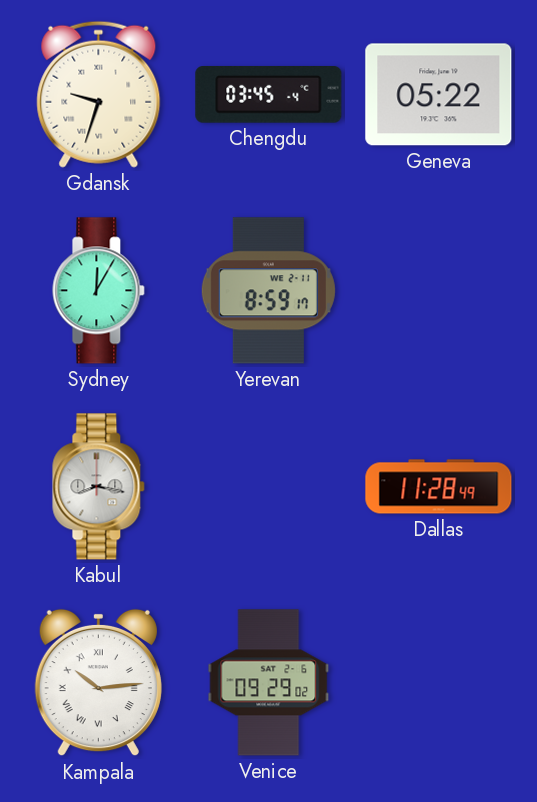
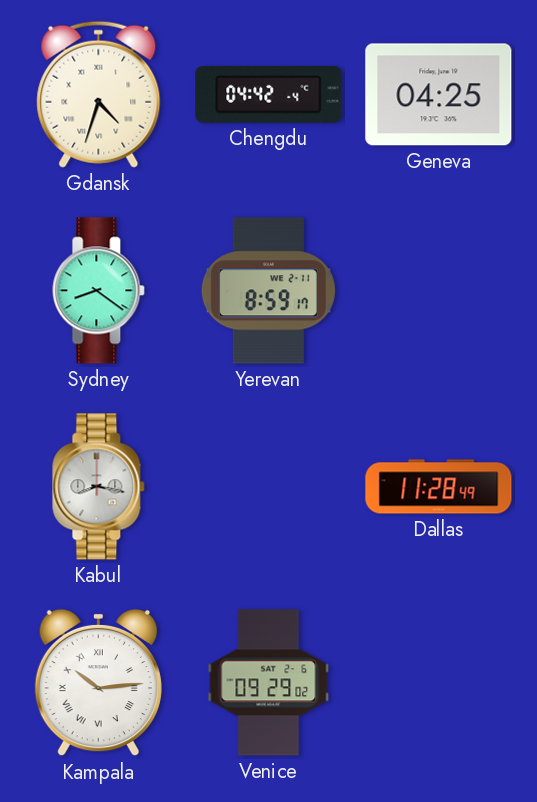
Gdansk: 9:33 -> 4:33
Chengdu: 03:45 -> 04:42
Geneva: 05:22 -> 04:25
Sydney: 12:05 -> 8:21
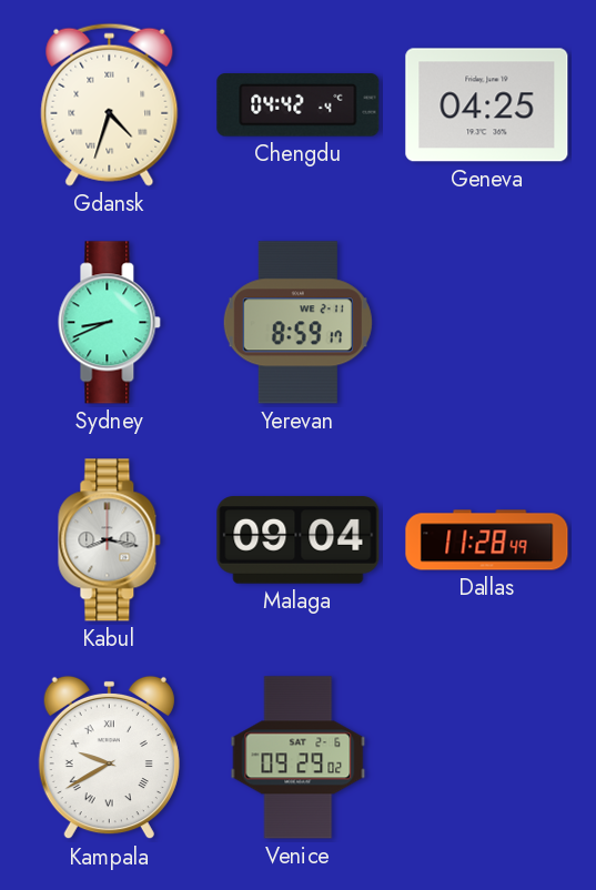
Sydney: 8:21 -> 8:41
Malaga: none -> 09:04
Kampala: 10:14 -> 9:40
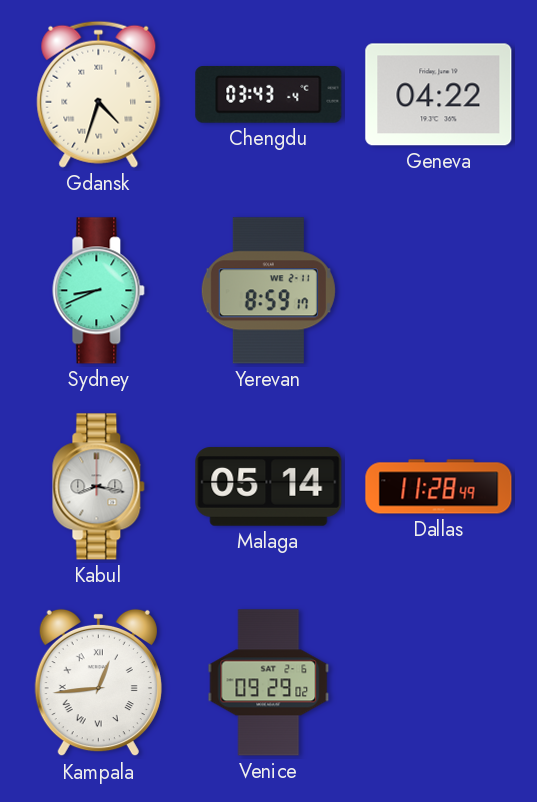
Chengdu: 04:42 -> 03:43
Geneva: 04:25 -> 04:22
Malaga: 09:04 -> 05:14
Kampala: 9:40 -> 12:44
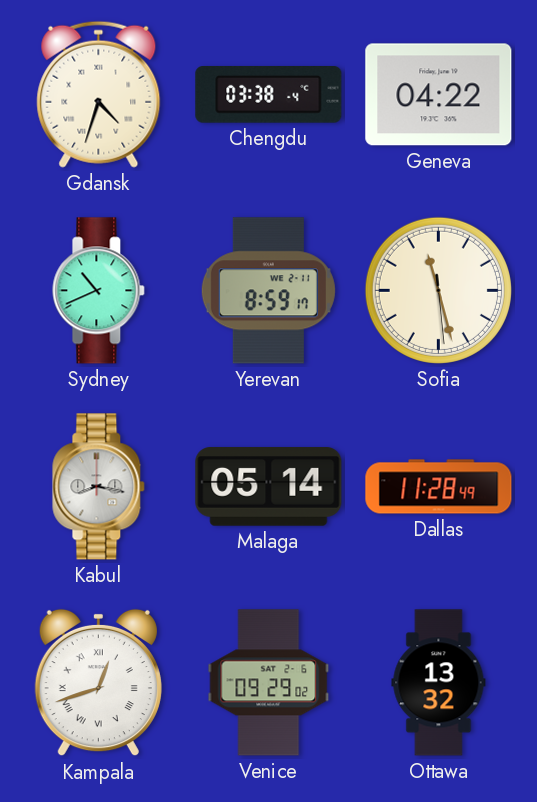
Chengdu: 03:43 -> 03:38
Sydney: 8:41 -> 10:41
Sofia: none -> 11:27
Kampala: 12:44 -> 12:42
Ottawa: none -> 13:32
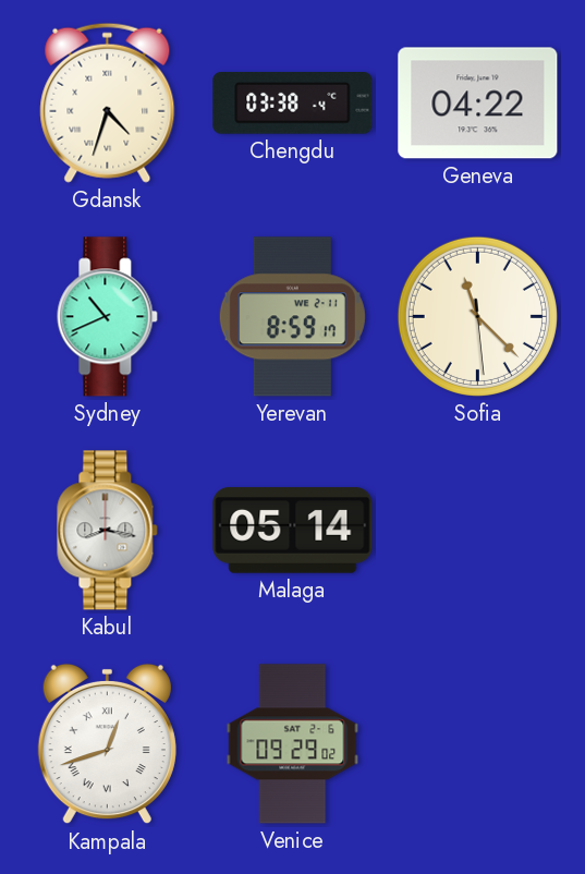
Sofia: 11:27 -> 11:22
Dallas: 11:28 -> none
Ottawa: 13:32 -> none
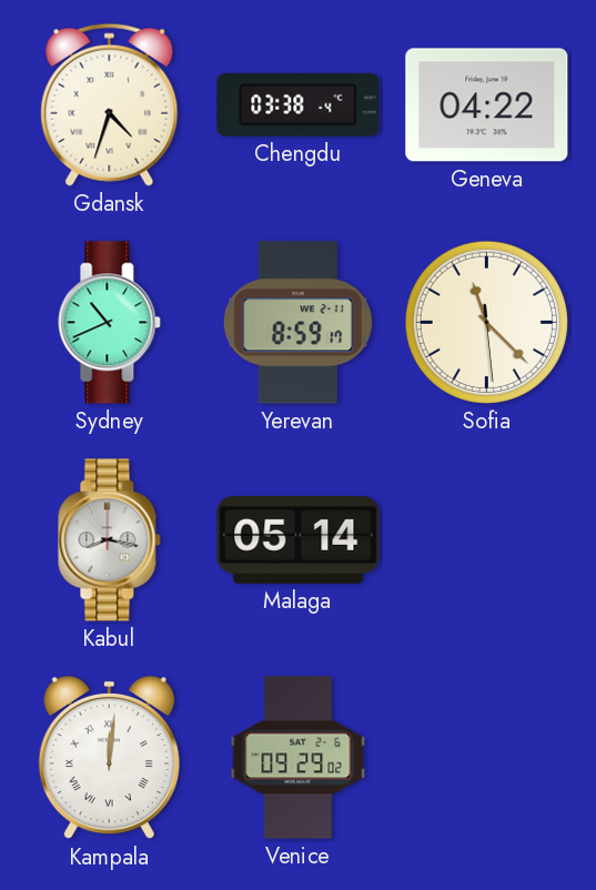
Kampala: 12:42 -> 12:01
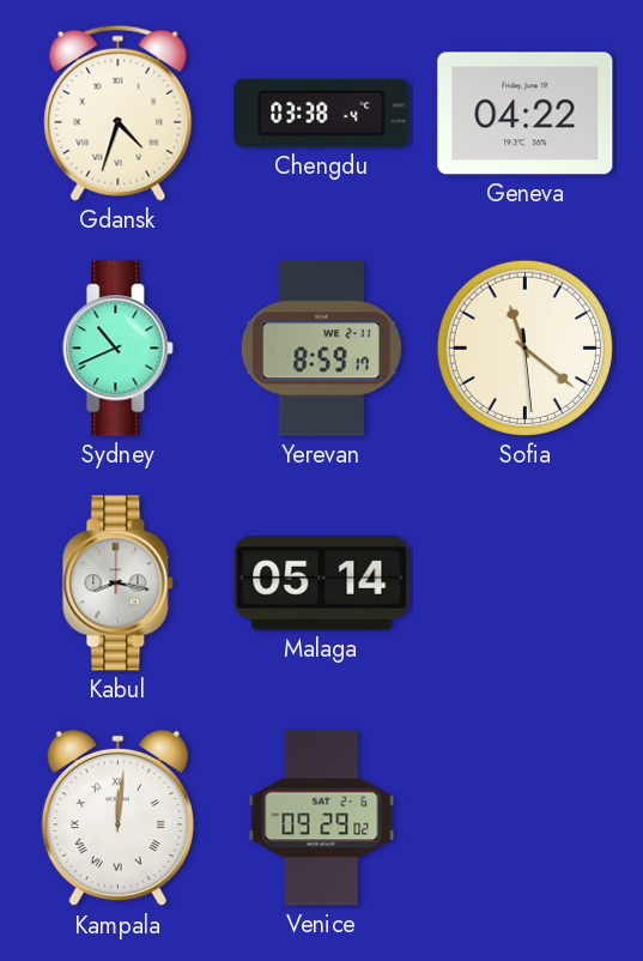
Sofia: 11:22 -> 11:21
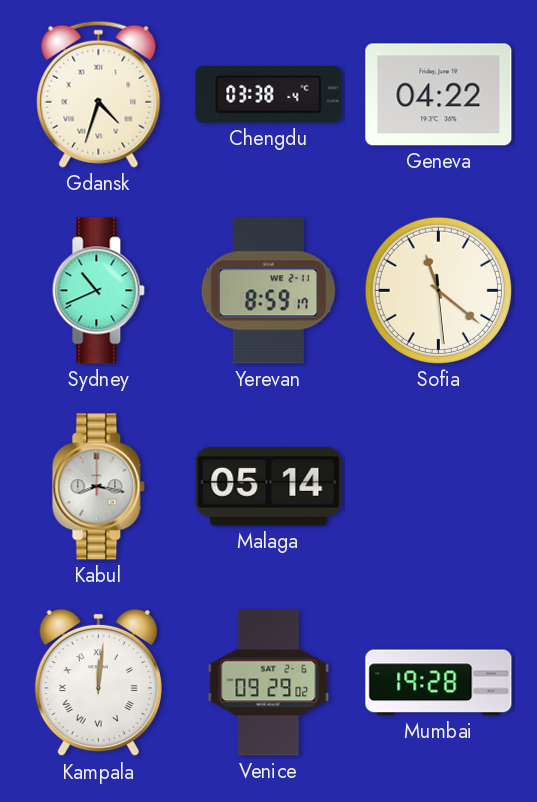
Mumbai: none -> 19:28
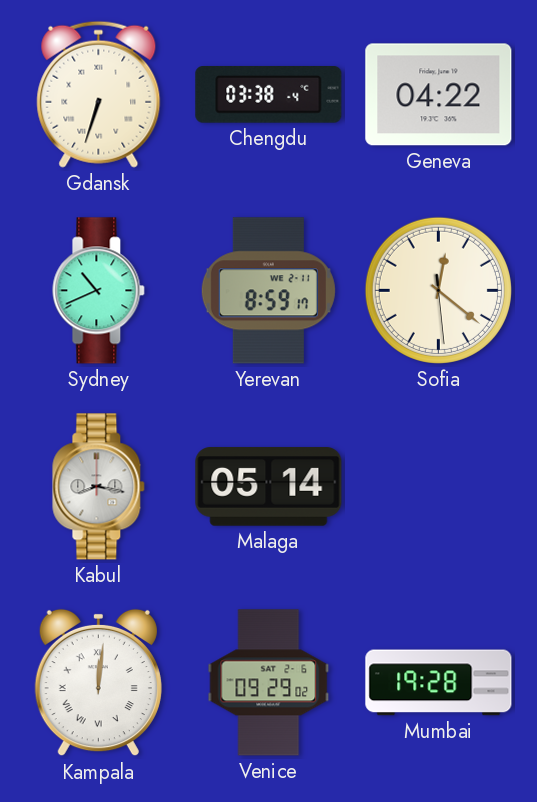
Gdansk: 4:33 -> 6:33
Sofia: 11:21 -> 12:21
